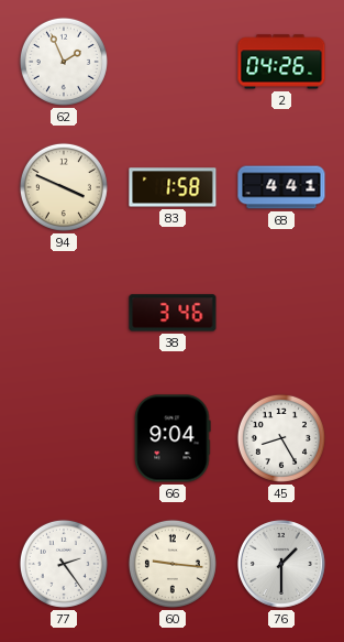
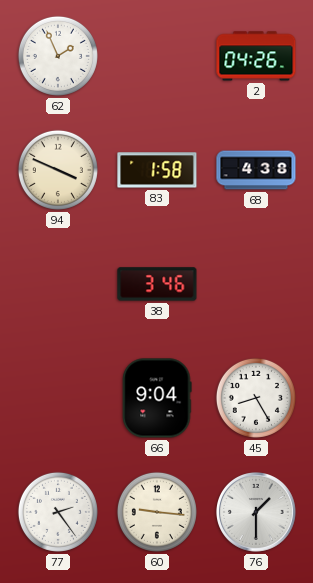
68: 4:41 -> 4:38
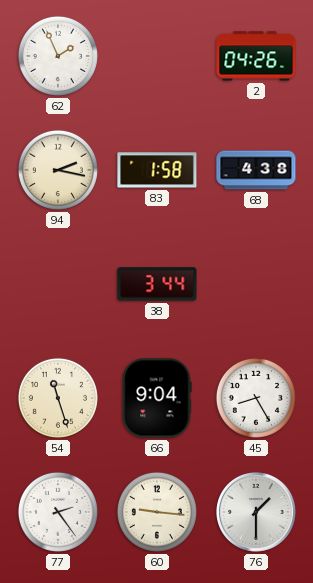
94: 3:49 -> 2:17
38: 3:46 -> 3:44
54: none -> 11:27
